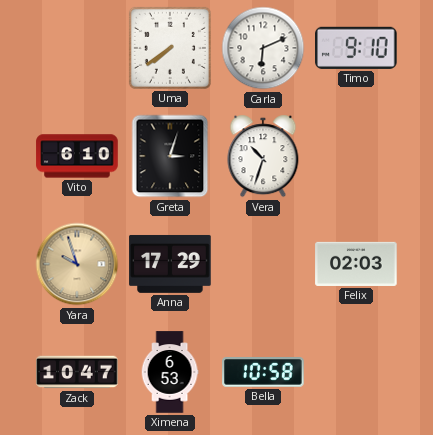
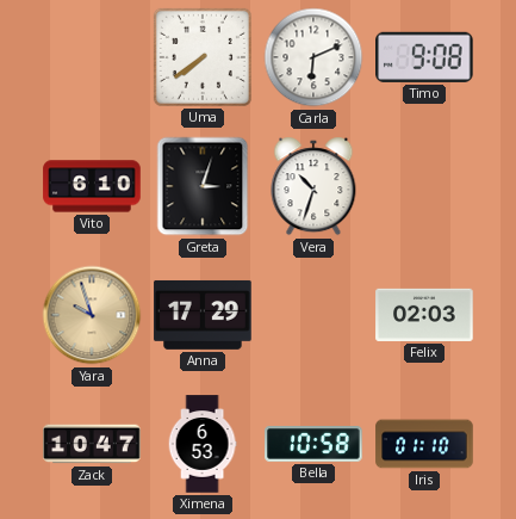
Timo: 9:10 -> 9:08
Iris: none -> 01:10
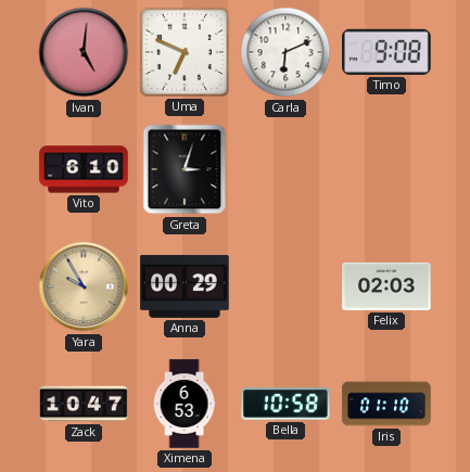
Ivan: none -> 5:01
Uma: 7:39 -> 6:49
Vera: 10:33 -> none
Yara: 9:57 -> 9:55
Anna: 17:29 -> 00:29
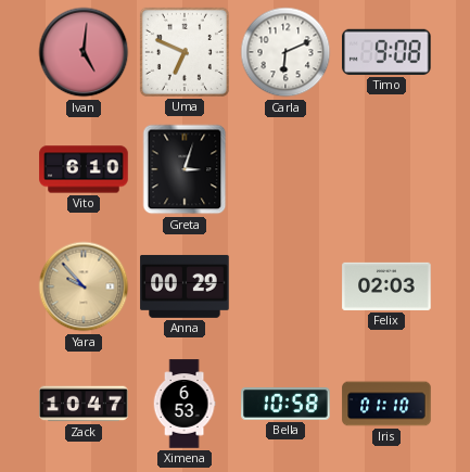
Yara: 9:55 -> 9:53
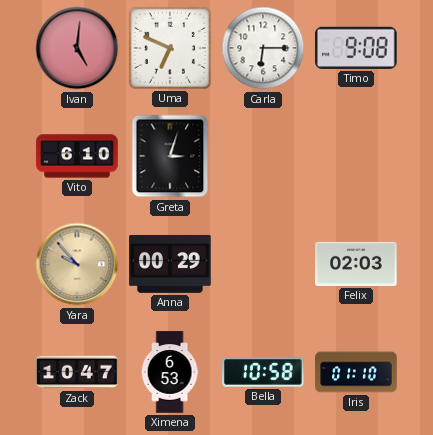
Carla: 6:11 -> 6:15
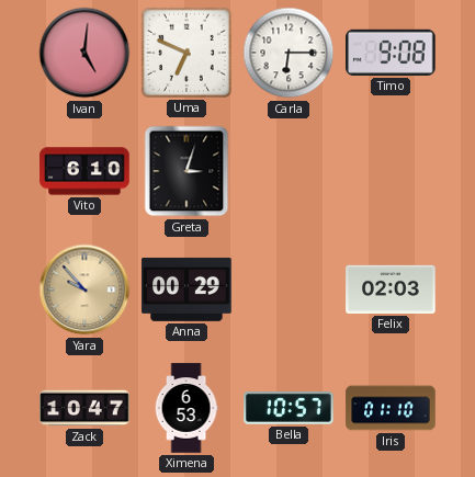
Bella: 10:58 -> 10:57
